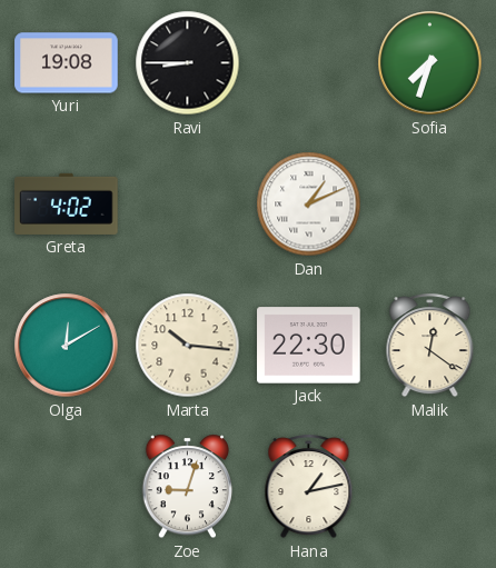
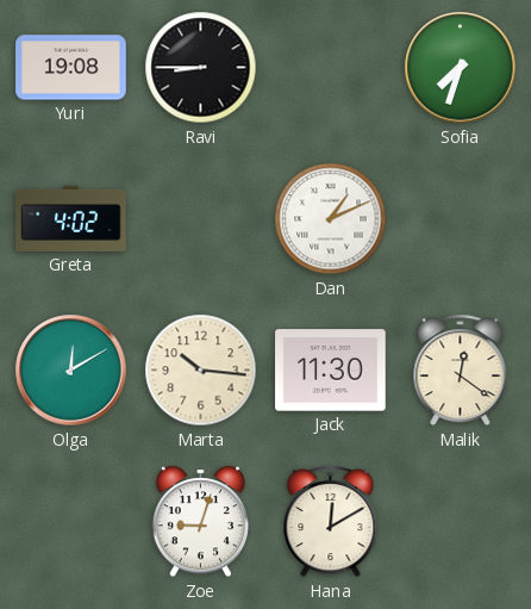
Jack: 22:30 -> 11:30
Hana: 1:13 -> 12:10
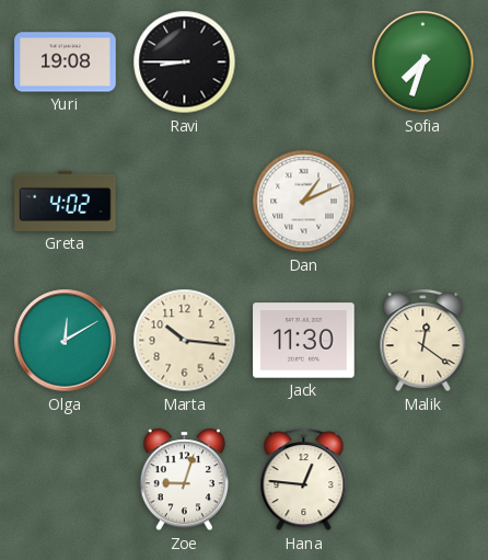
Hana: 12:10 -> 12:46
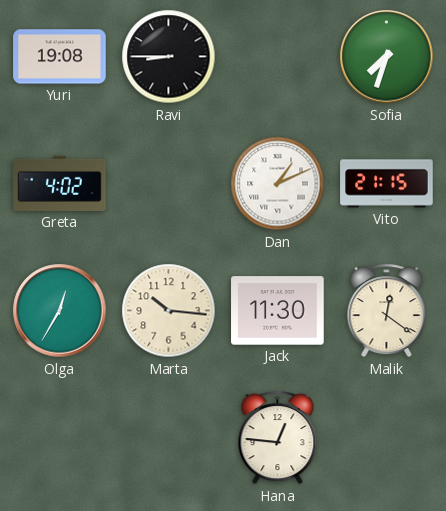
Vito: none -> 21:15
Olga: 12:10 -> 12:35
Zoe: 9:03 -> none
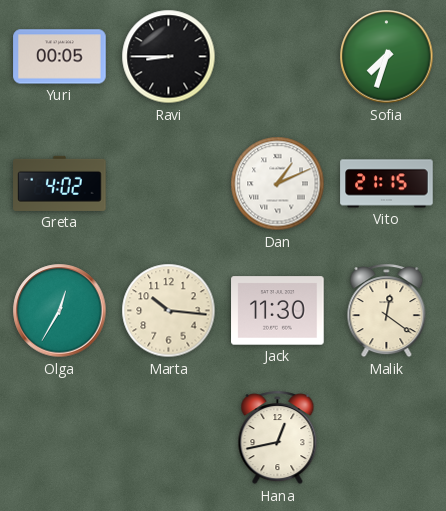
Yuri: 19:08 -> 00:05
Hana: 12:46 -> 12:43
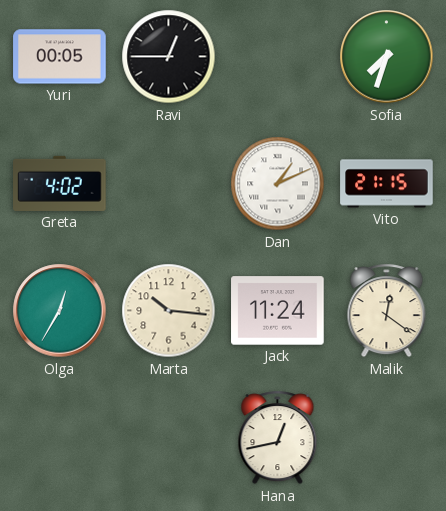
Ravi: 8:45 -> 12:45
Jack: 11:30 -> 11:24
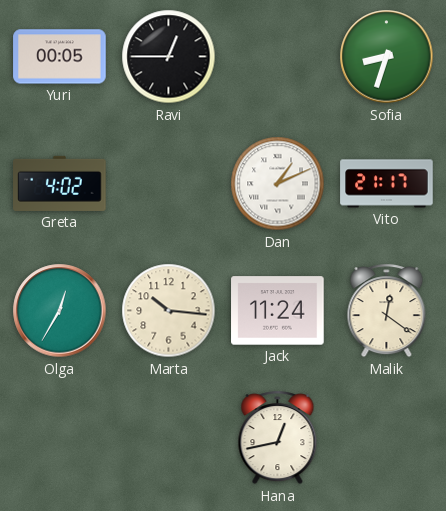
Sofia: 7:33 -> 8:33
Vito: 21:15 -> 21:17
